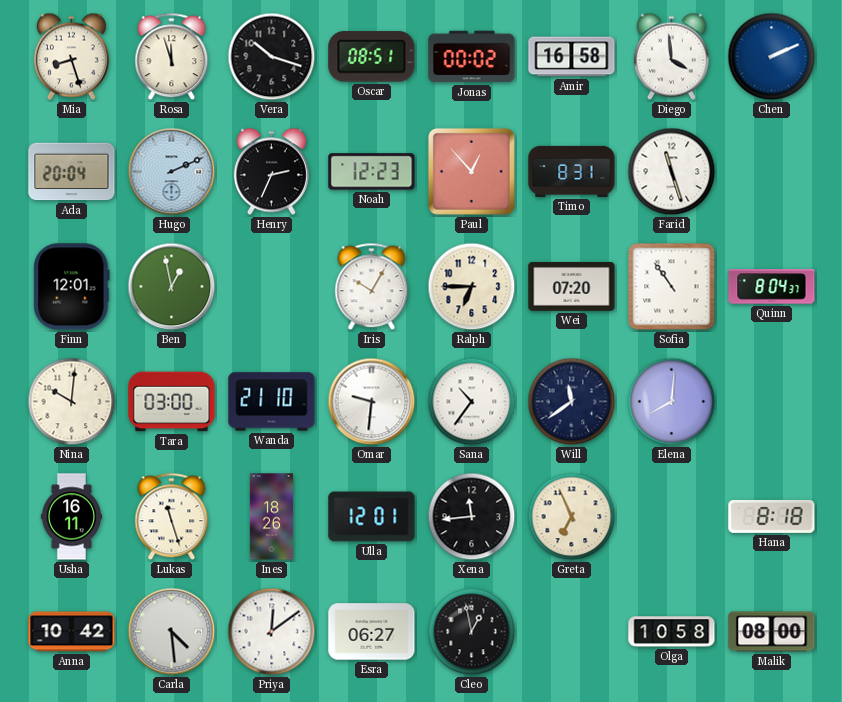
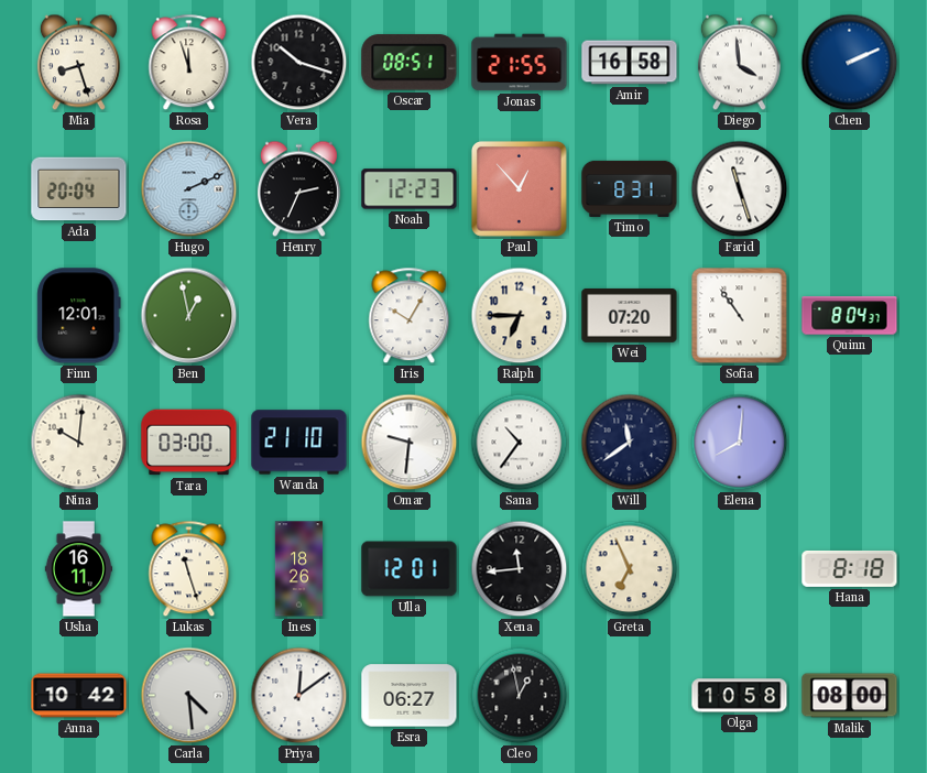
Jonas: 00:02 -> 21:55
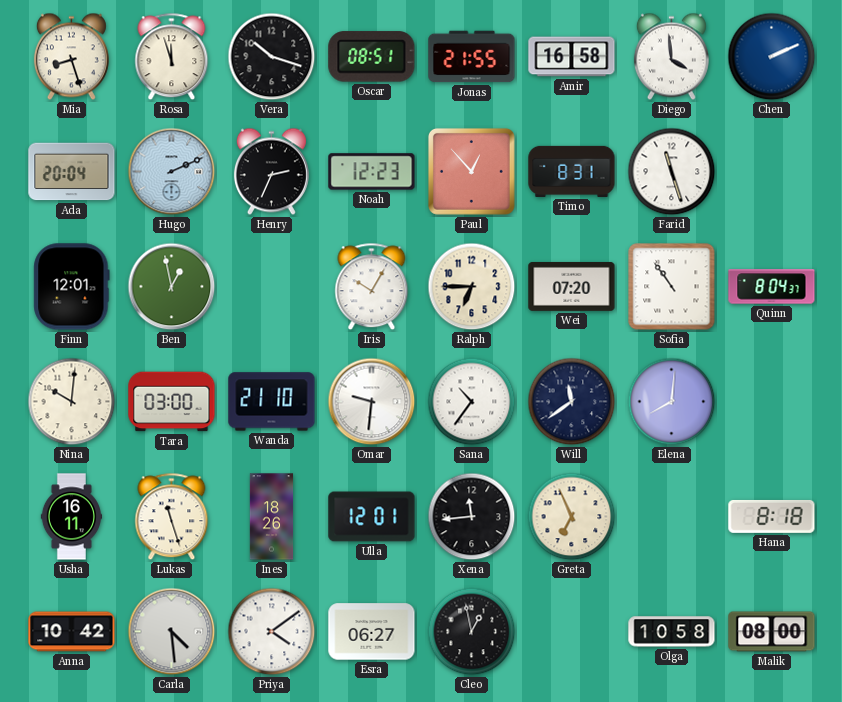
Priya: 12:09 -> 4:09
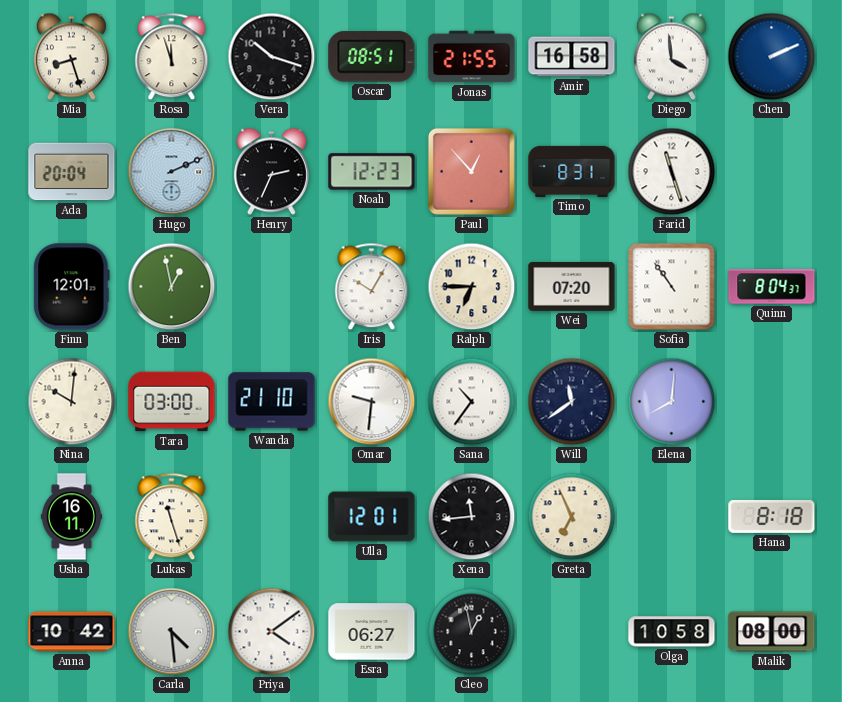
Ines: 18:26 -> none
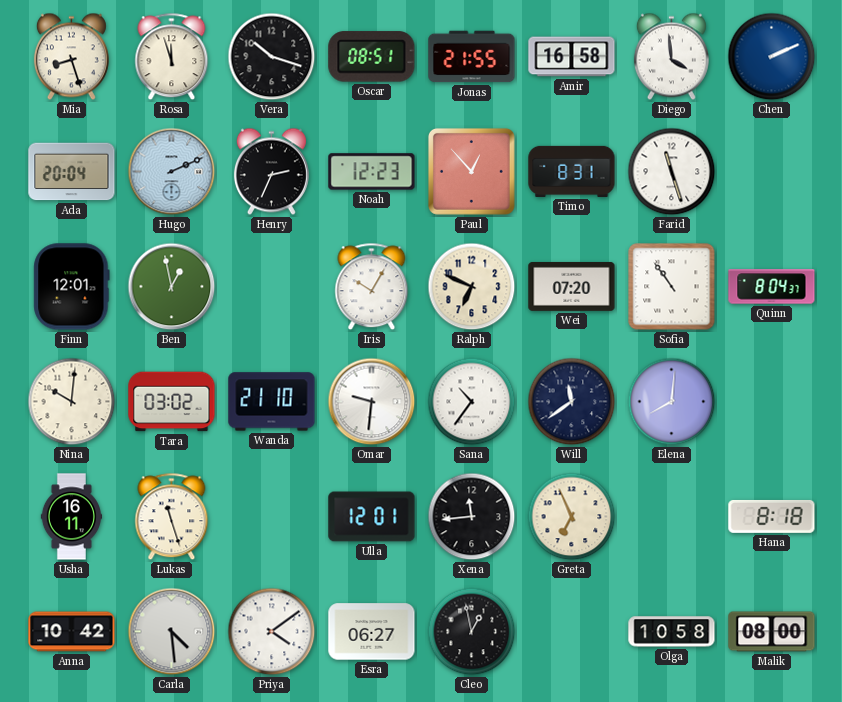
Ralph: 6:45 -> 6:49
Tara: 03:00 -> 03:02
